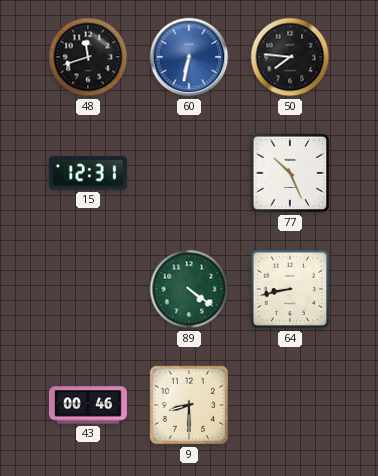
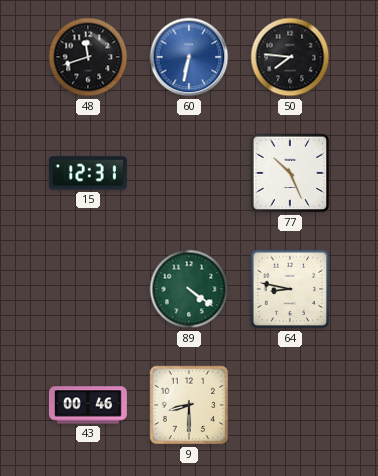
64: 8:43 -> 8:47
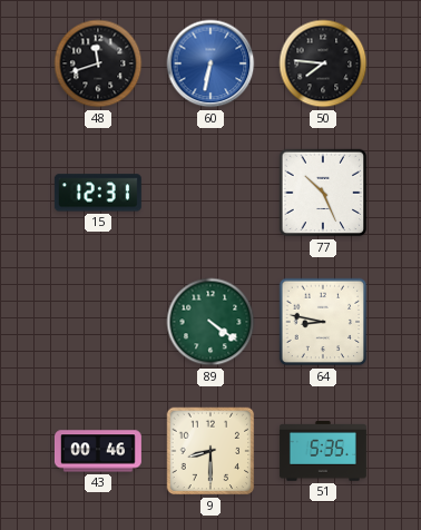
51: none -> 5:35
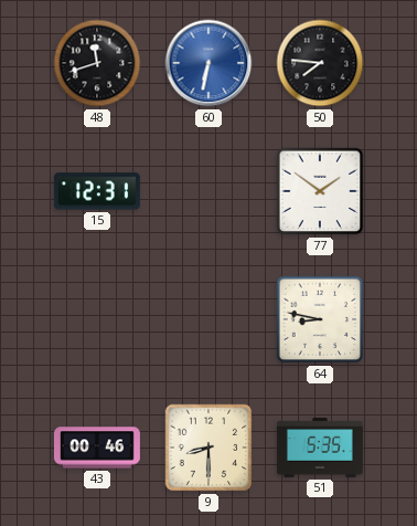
77: 10:26 -> 1:51
89: 4:21 -> none
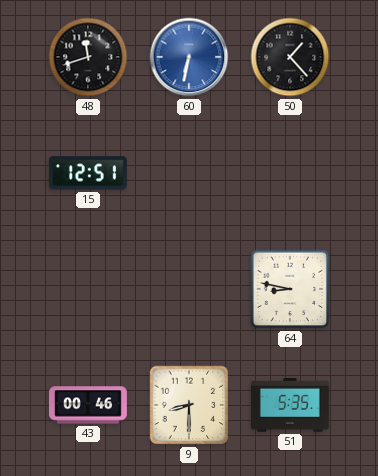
50: 7:46 -> 1:23
15: 12:31 -> 12:51
77: 1:51 -> none
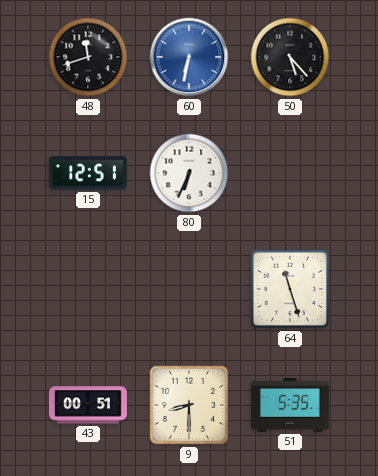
50: 1:23 -> 5:23
80: none -> 6:34
64: 8:47 -> 11:27
43: 00:46 -> 00:51
